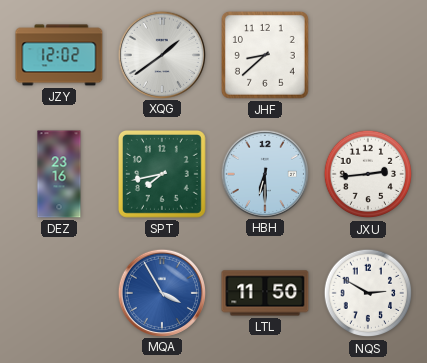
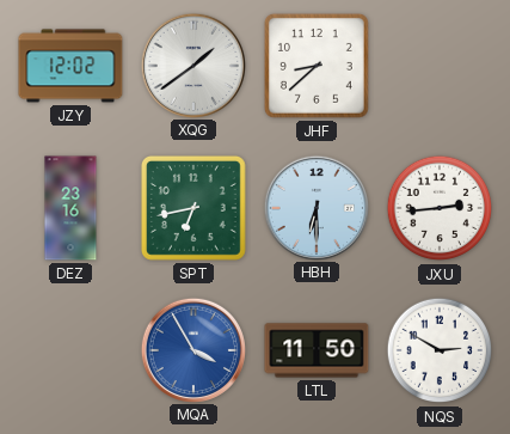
SPT: 7:43 -> 6:43
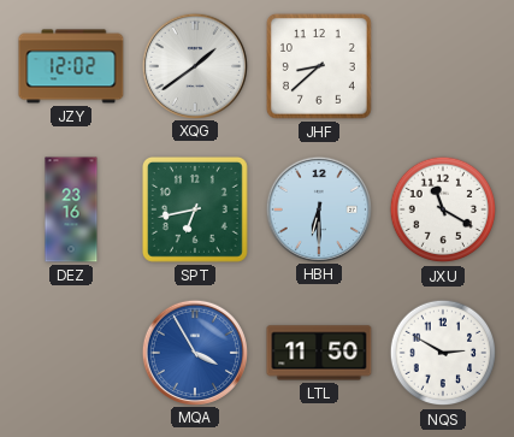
JXU: 2:44 -> 11:20
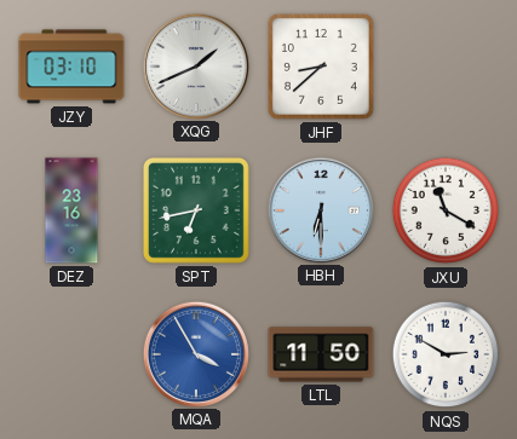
JZY: 12:02 -> 03:10
XQG: 1:39 -> 1:41
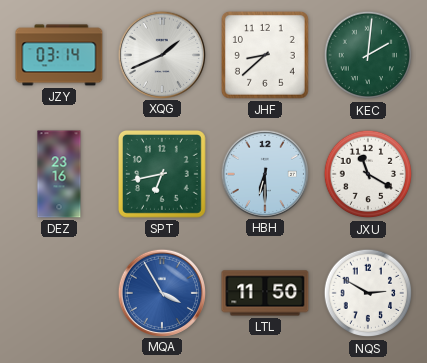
JZY: 03:10 -> 03:14
KEC: none -> 2:01
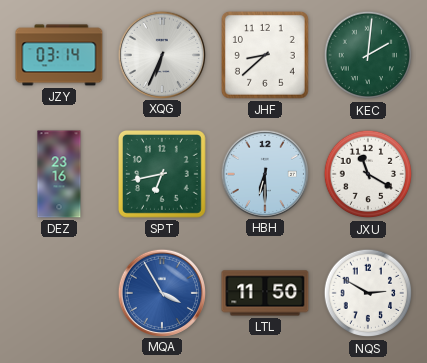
XQG: 1:41 -> 6:34
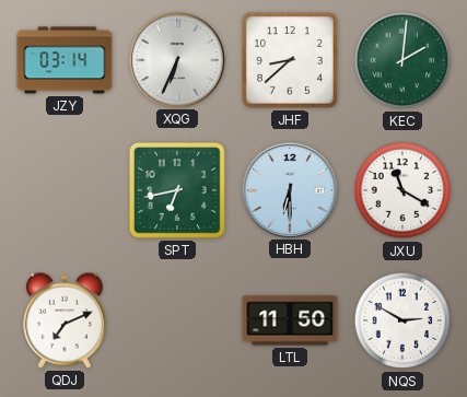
DEZ: 23:16 -> none
QDJ: none -> 7:11
MQA: 3:55 -> none
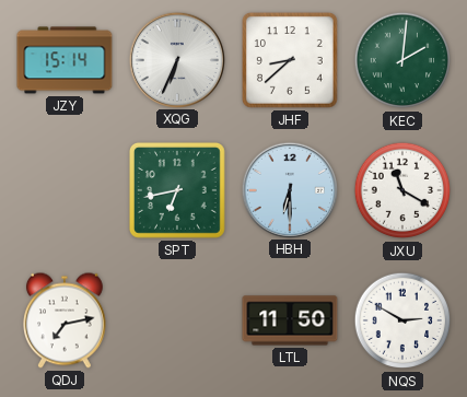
JZY: 03:14 -> 15:14
QDJ: 7:11 -> 7:13
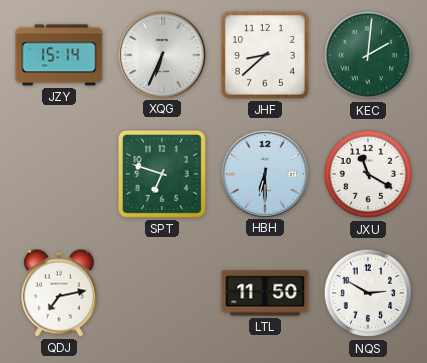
SPT: 6:43 -> 6:48
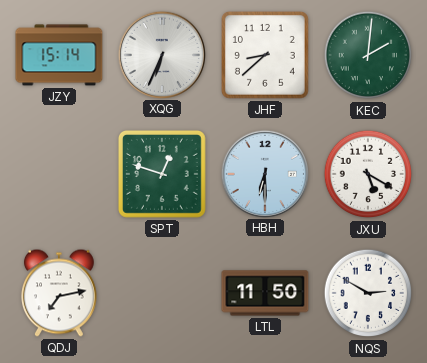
SPT: 6:48 -> 12:48
JXU: 11:20 -> 5:20
